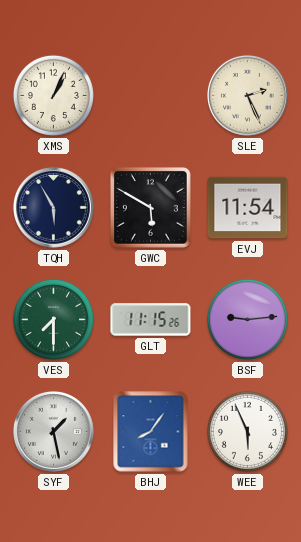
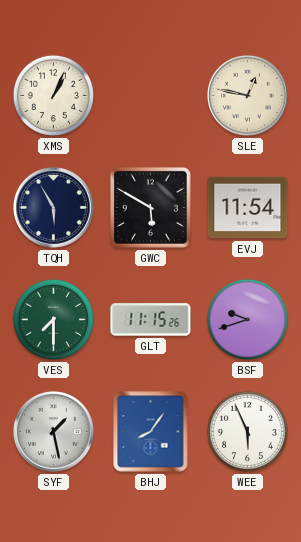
SLE: 2:26 -> 12:47
BSF: 9:14 -> 9:42
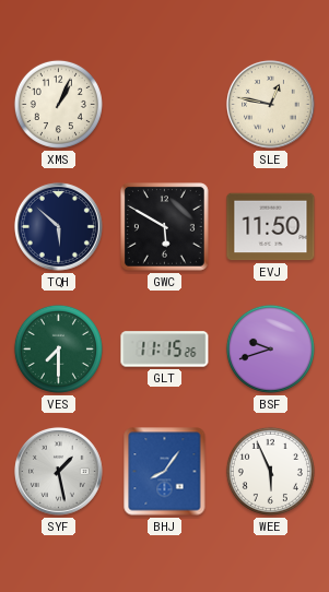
TQH: 5:55 -> 5:52
EVJ: 11:54 -> 11:50
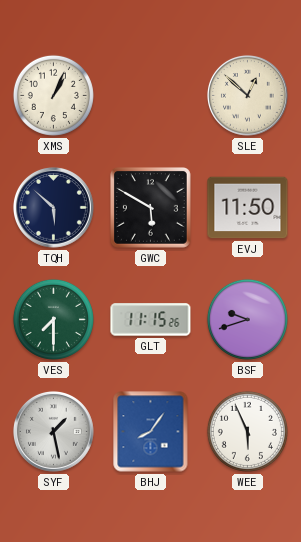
SLE: 12:47 -> 12:52
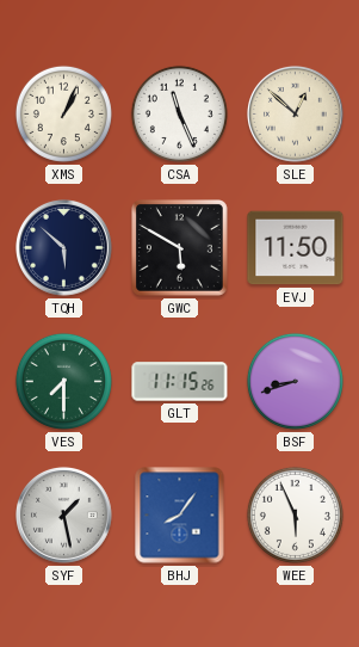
CSA: none -> 11:26
BSF: 9:42 -> 8:42
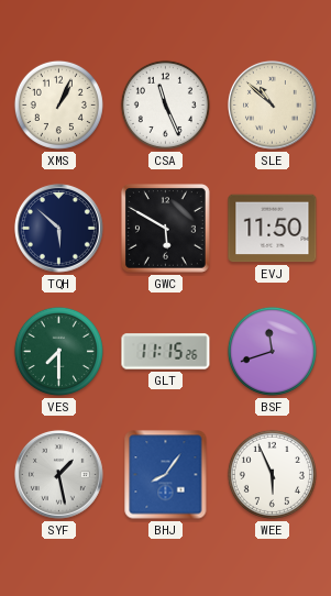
SLE: 12:52 -> 10:52
BSF: 8:42 -> 11:42
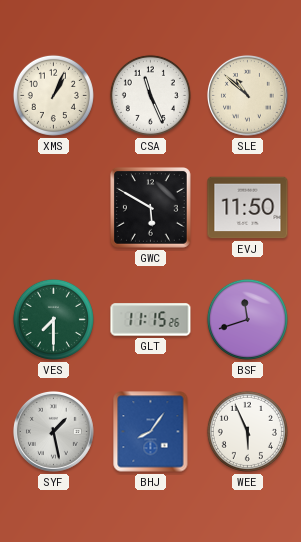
TQH: 5:52 -> none
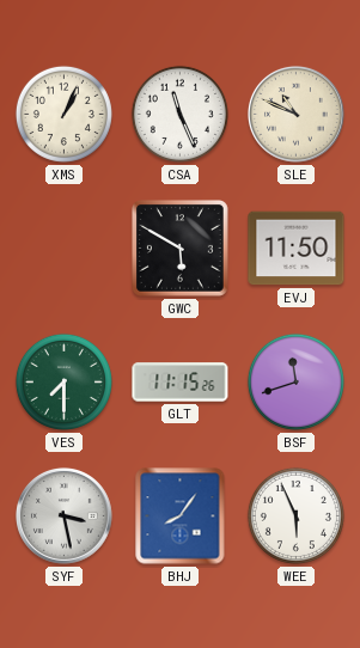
SLE: 10:52 -> 10:49
SYF: 1:28 -> 3:28
